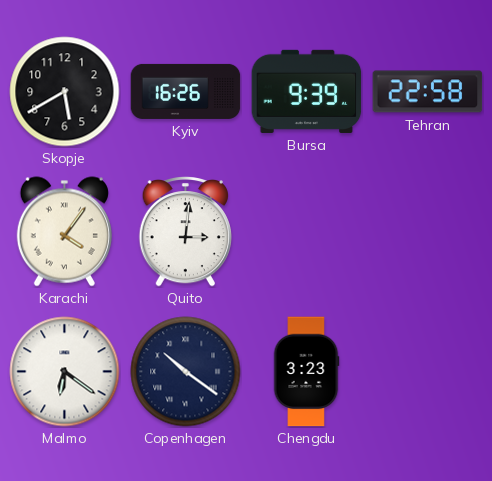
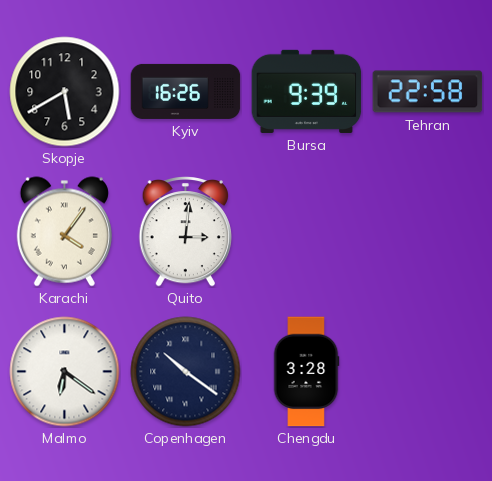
Chengdu: 3:23 -> 3:28
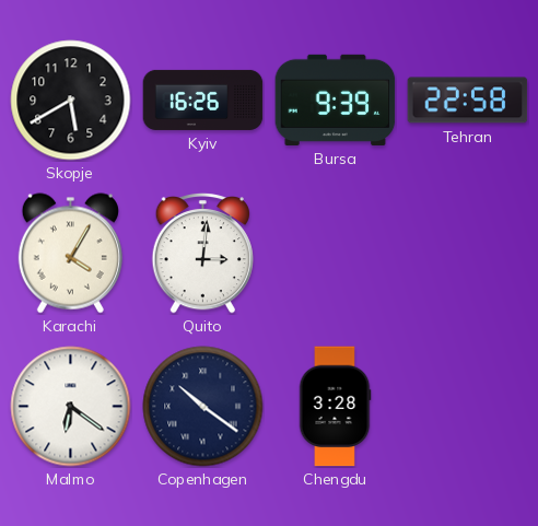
Karachi: 4:06 -> 4:05
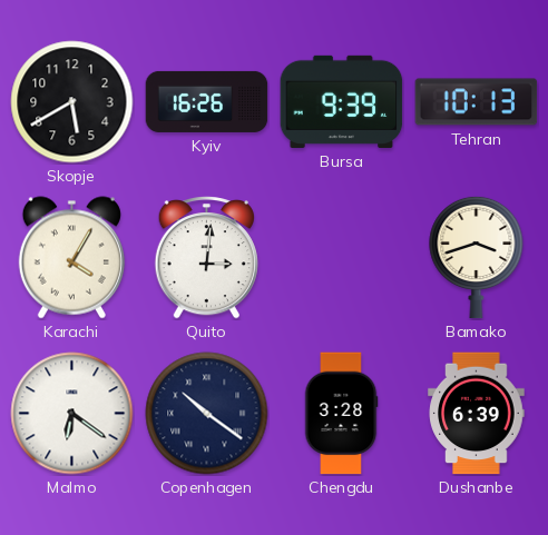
Tehran: 22:58 -> 10:13
Bamako: none -> 3:42
Dushanbe: none -> 6:39
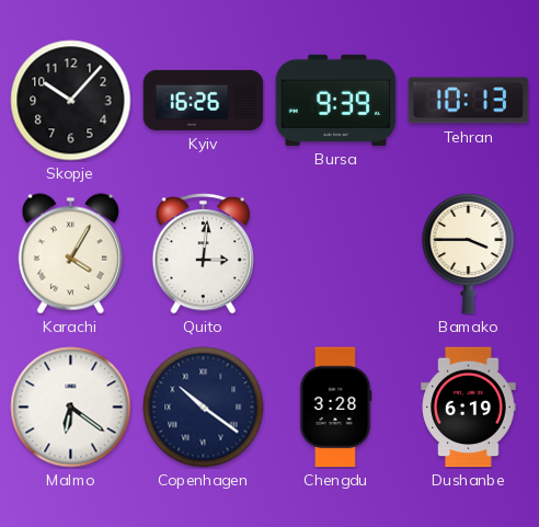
Skopje: 5:40 -> 10:07
Bamako: 3:42 -> 3:45
Dushanbe: 6:39 -> 6:19
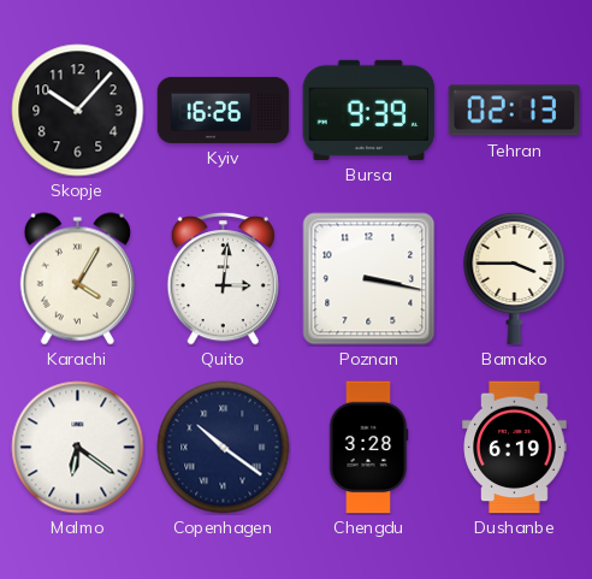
Tehran: 10:13 -> 02:13
Poznan: none -> 3:17
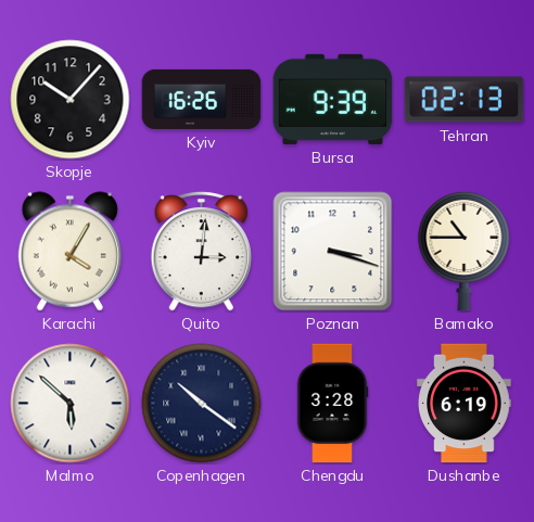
Poznan: 3:17 -> 3:18
Bamako: 3:45 -> 10:45
Malmo: 6:21 -> 5:52
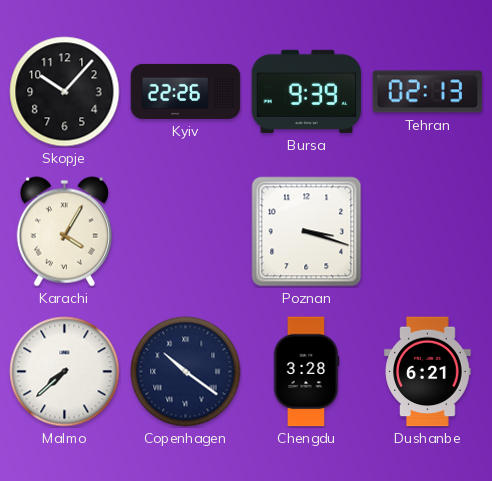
Kyiv: 16:26 -> 22:26
Quito: 3:01 -> none
Bamako: 10:45 -> none
Malmo: 5:52 -> 7:38
Dushanbe: 6:19 -> 6:21
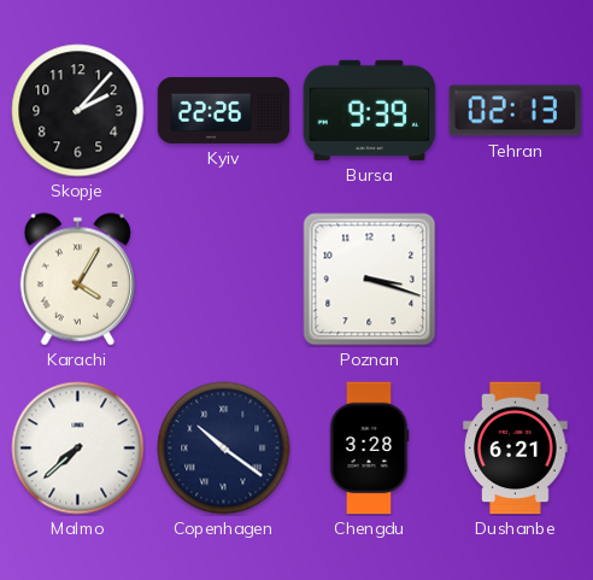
Skopje: 10:07 -> 2:07
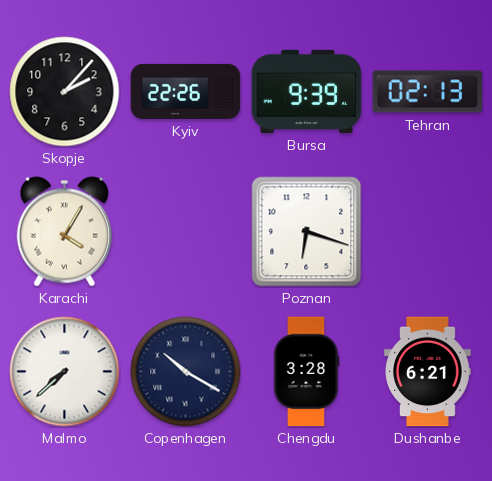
Poznan: 3:18 -> 6:18
Copenhagen: 10:21 -> 10:20
